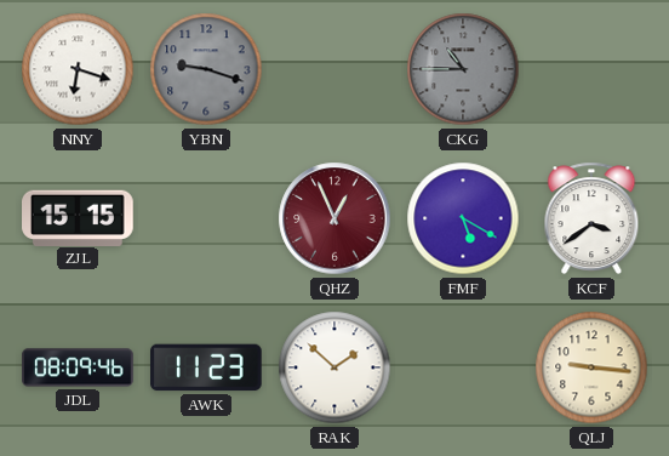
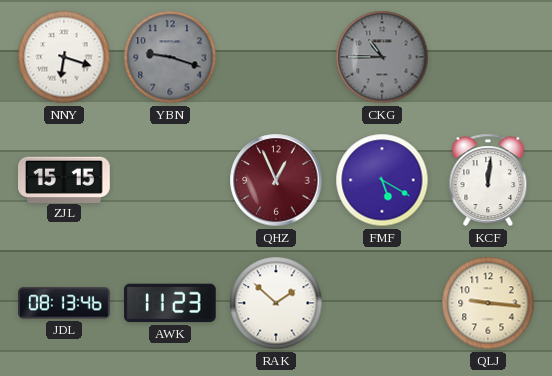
KCF: 3:39 -> 12:01
JDL: 08:09 -> 08:13
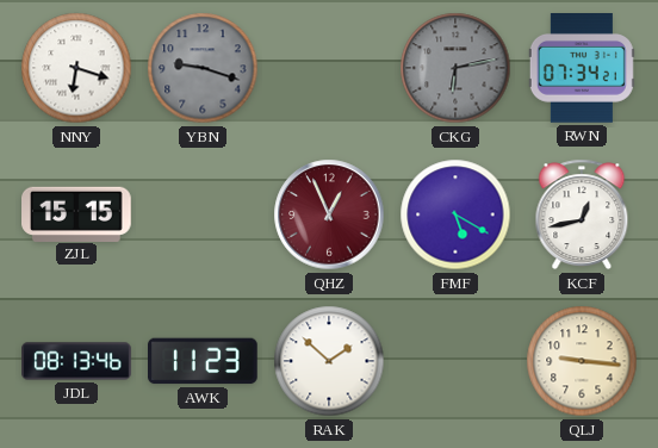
CKG: 10:45 -> 6:13
RWN: none -> 07:34
KCF: 12:01 -> 12:43
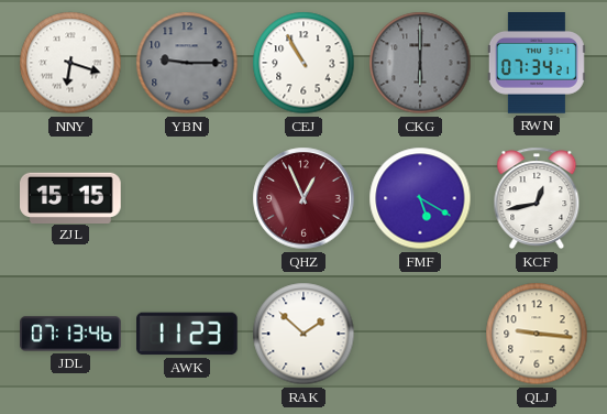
YBN: 9:18 -> 9:15
CEJ: none -> 10:55
CKG: 6:13 -> 6:00
JDL: 08:13 -> 07:13
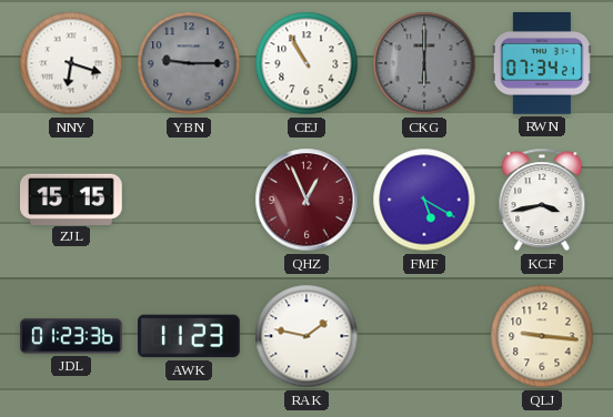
KCF: 12:43 -> 3:43
JDL: 07:13 -> 01:23
RAK: 1:52 -> 1:47
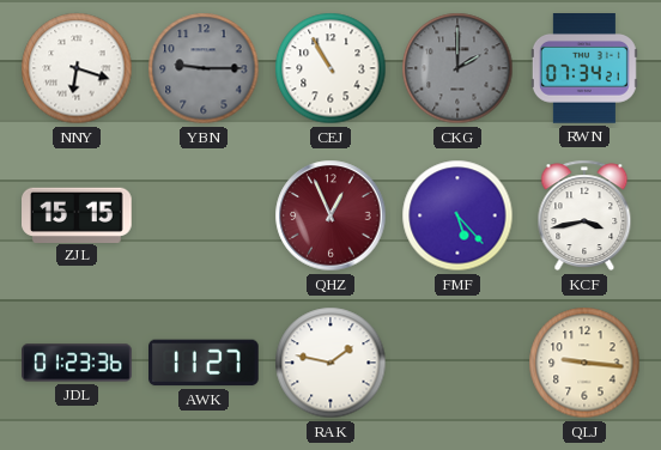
CKG: 6:00 -> 2:00
FMF: 5:20 -> 5:23
AWK: 11:23 -> 11:27
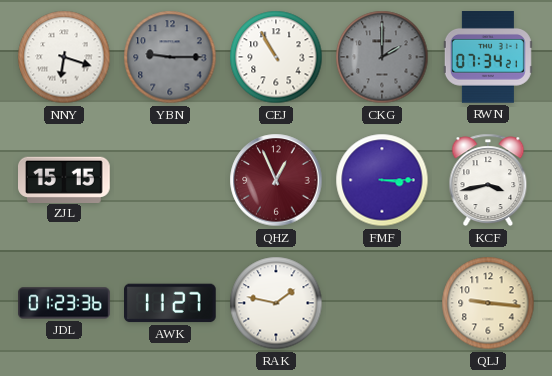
FMF: 5:23 -> 3:15
